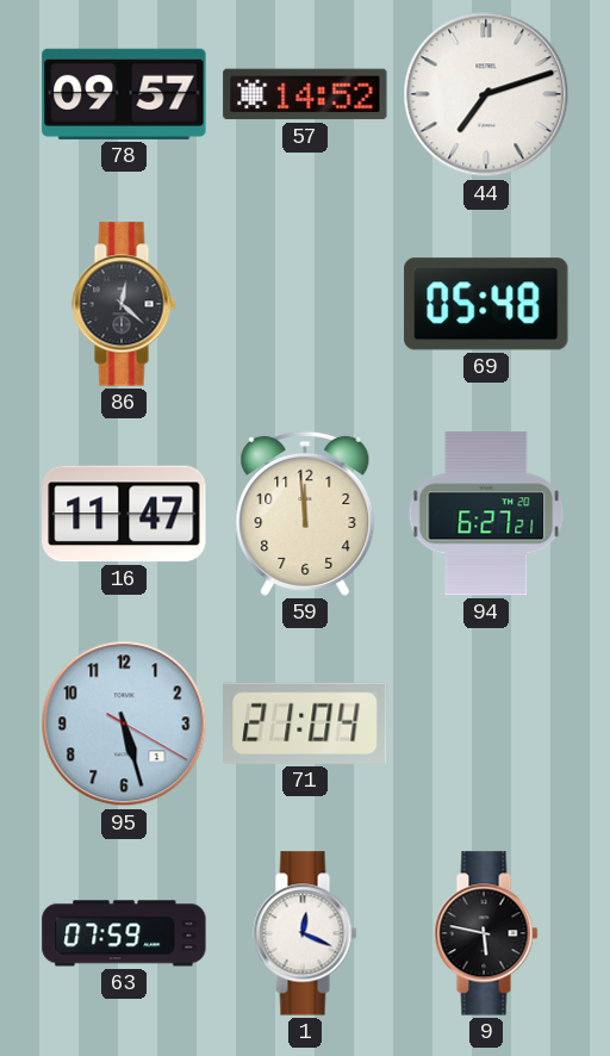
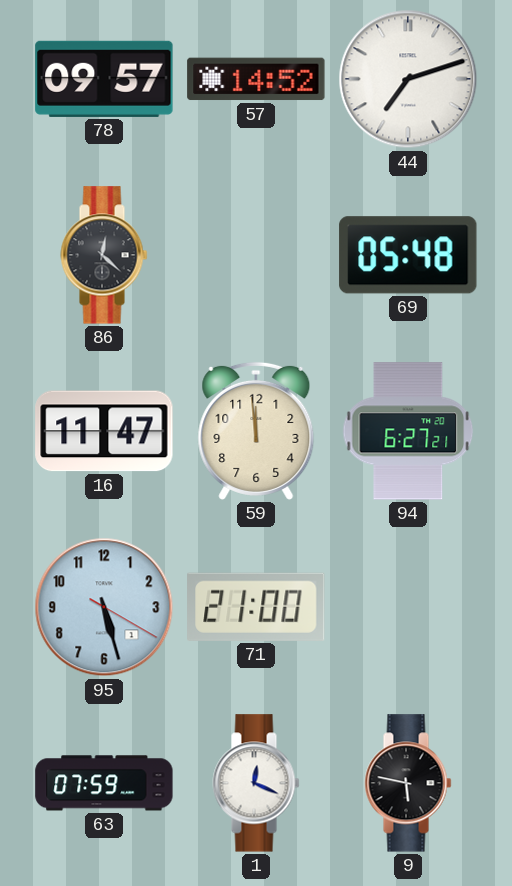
71: 21:04 -> 21:00
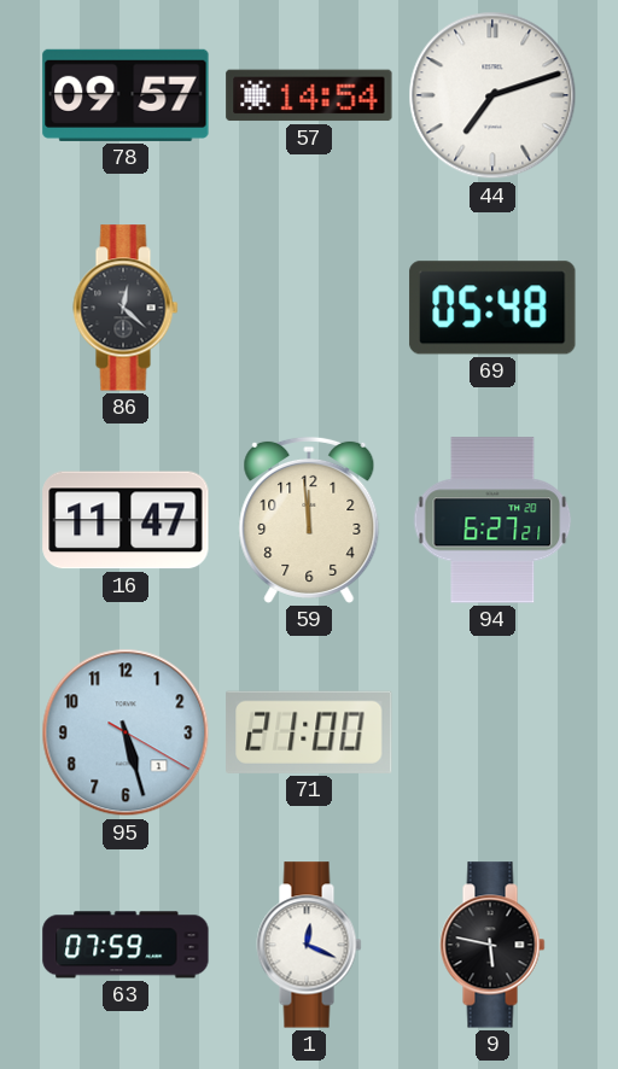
57: 14:52 -> 14:54
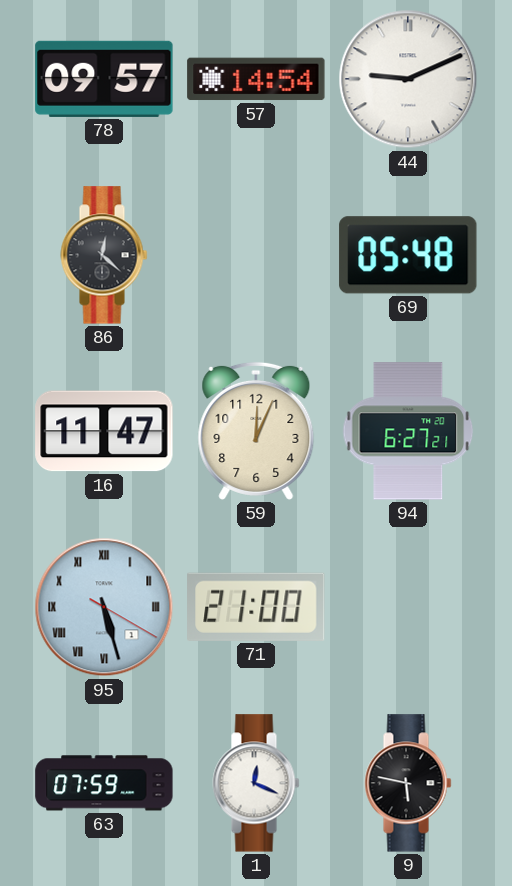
44: 7:12 -> 9:11
59: 11:59 -> 12:04
95 numerals: Arabic -> Roman
